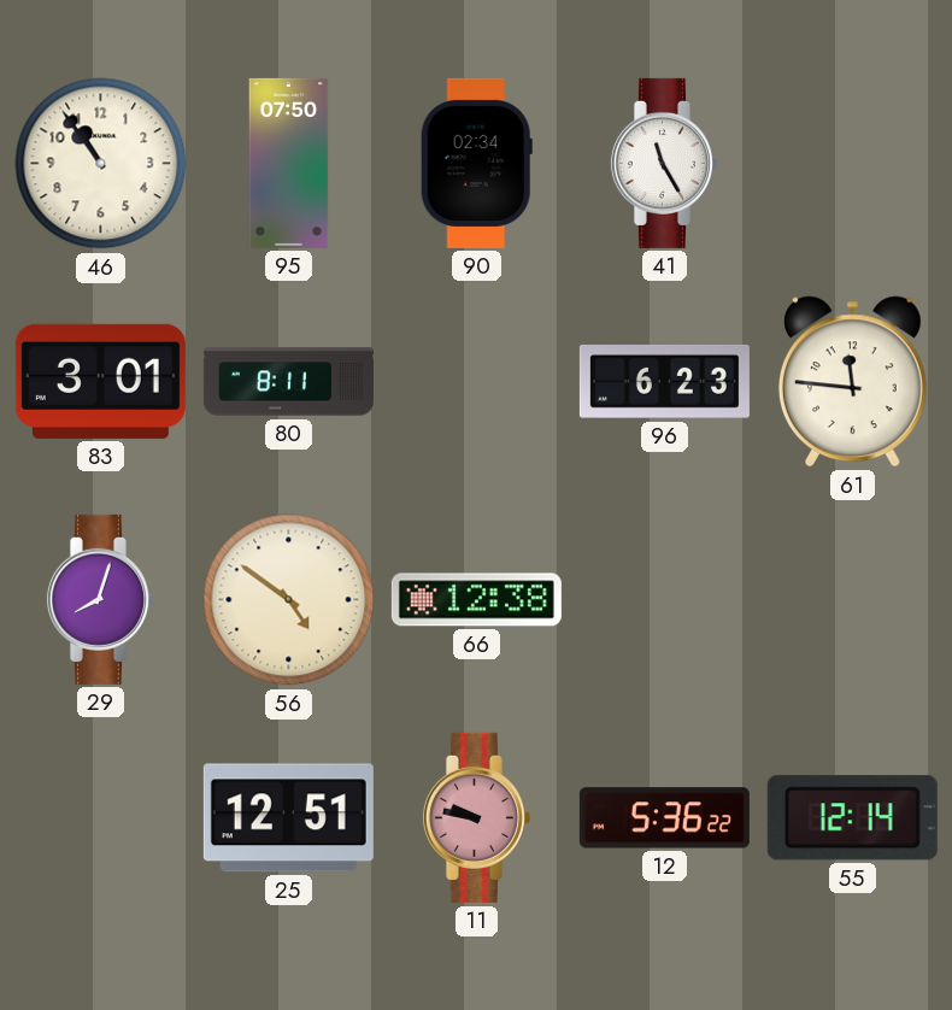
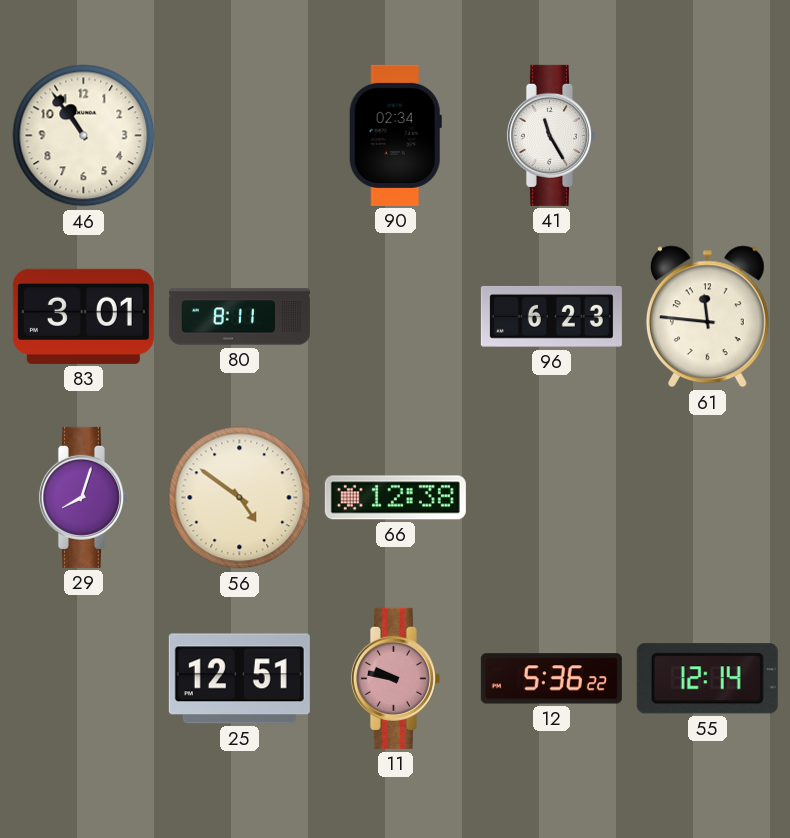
95: 07:50 -> none
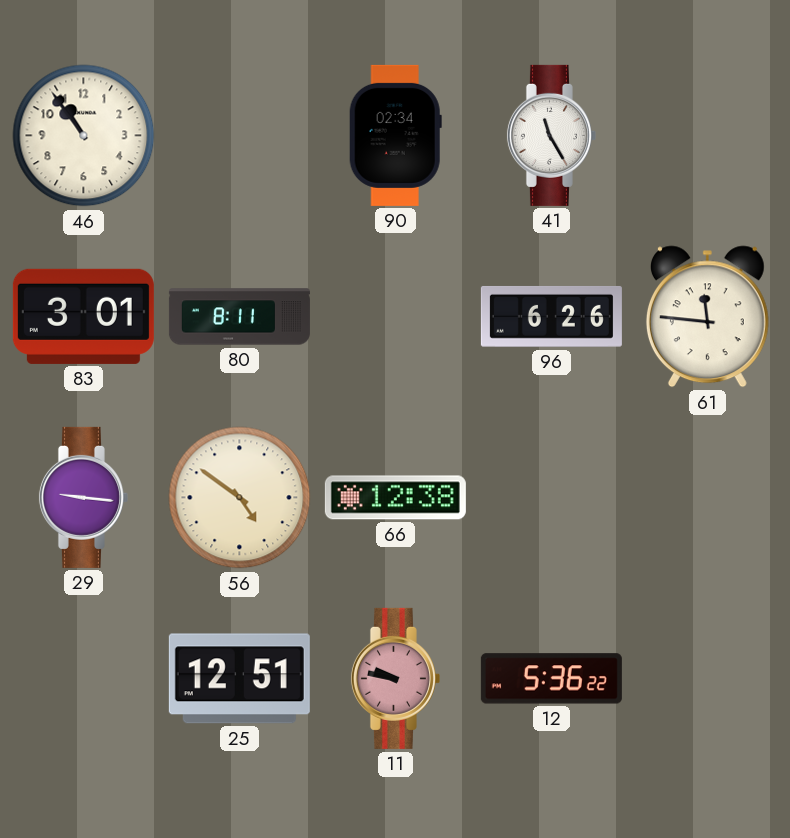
96: 6:23 -> 6:26
29: 8:03 -> 9:16
55: 12:14 -> none
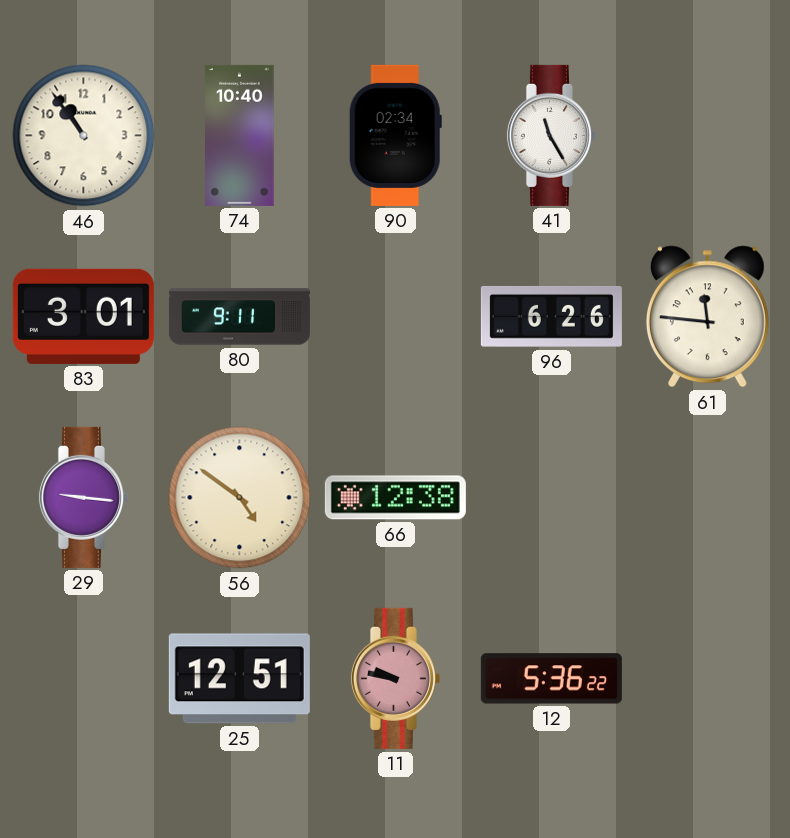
74: none -> 10:40
80: 8:11 -> 9:11
